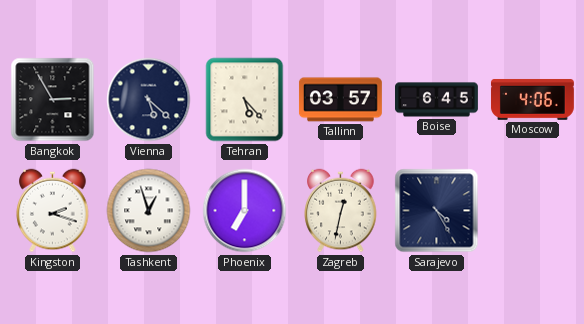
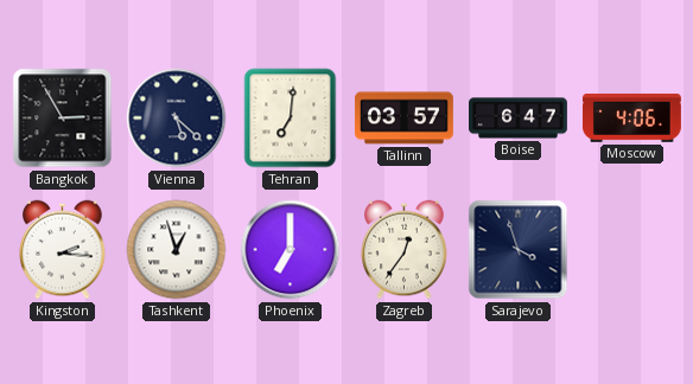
Tehran: 5:23 -> 7:01
Boise: 6:45 -> 6:47
Kingston: 2:18 -> 2:16
Zagreb: 12:32 -> 12:36
Sarajevo: 4:25 -> 3:57
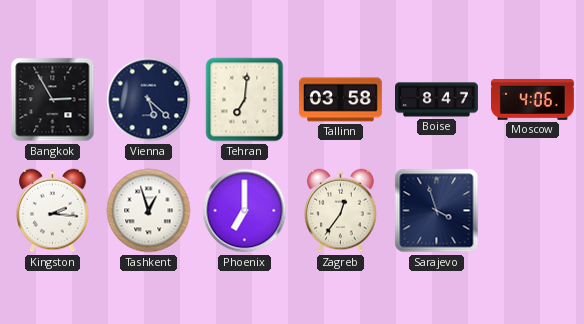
Tallinn: 03:57 -> 03:58
Boise: 6:47 -> 8:47
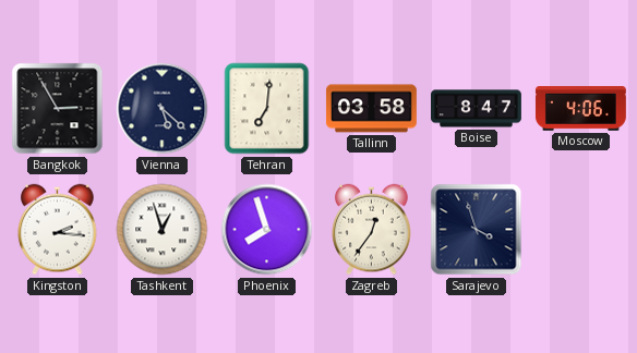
Phoenix: 7:00 -> 7:57
